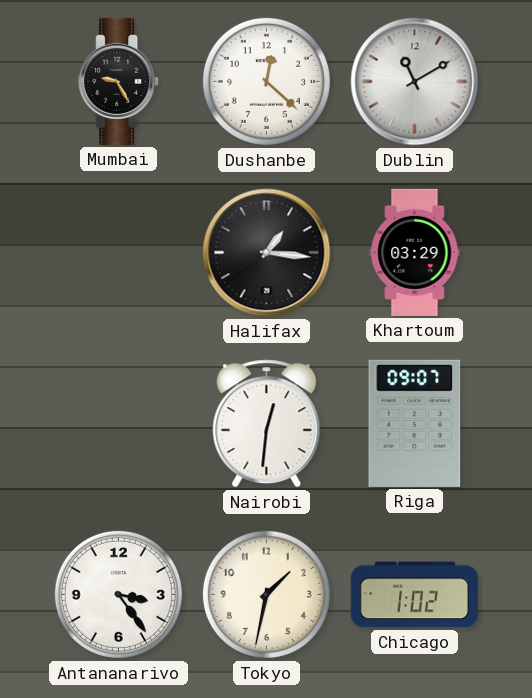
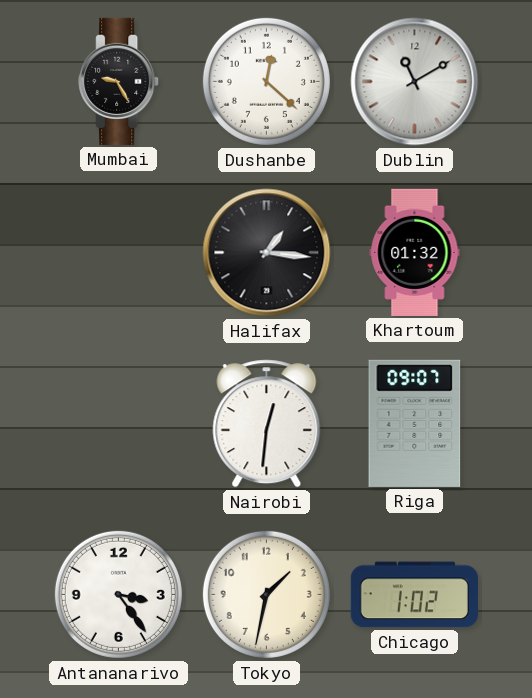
Khartoum: 03:29 -> 01:32
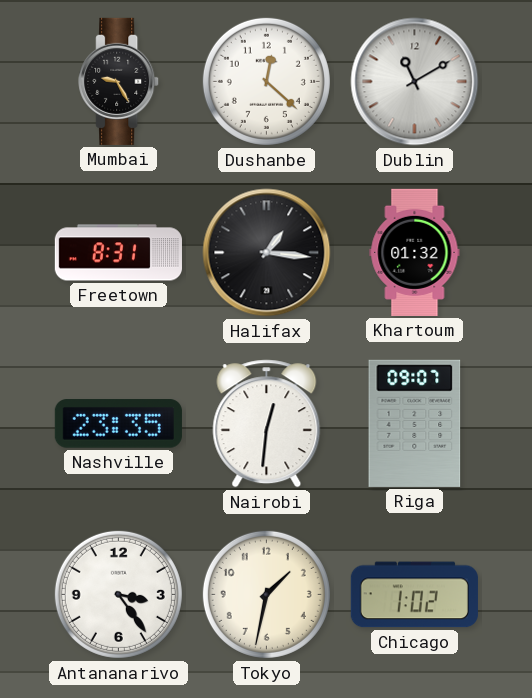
Freetown: none -> 8:31
Nashville: none -> 23:35
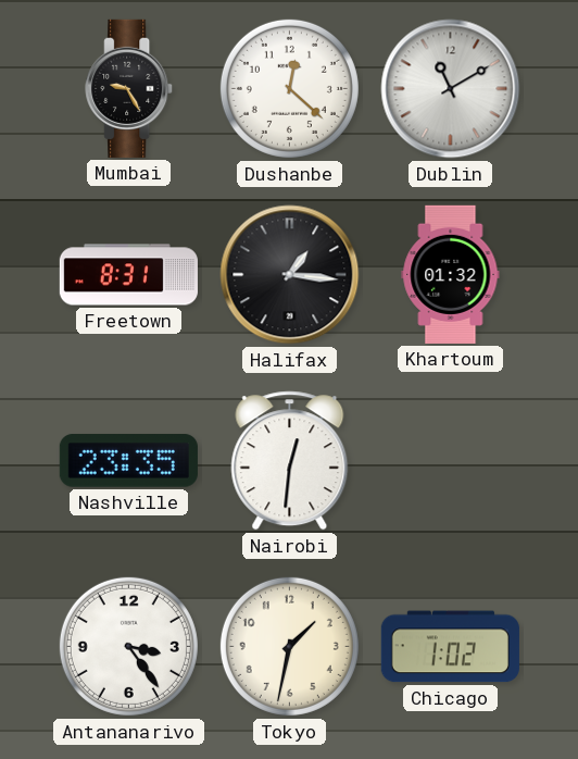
Riga: 09:07 -> none
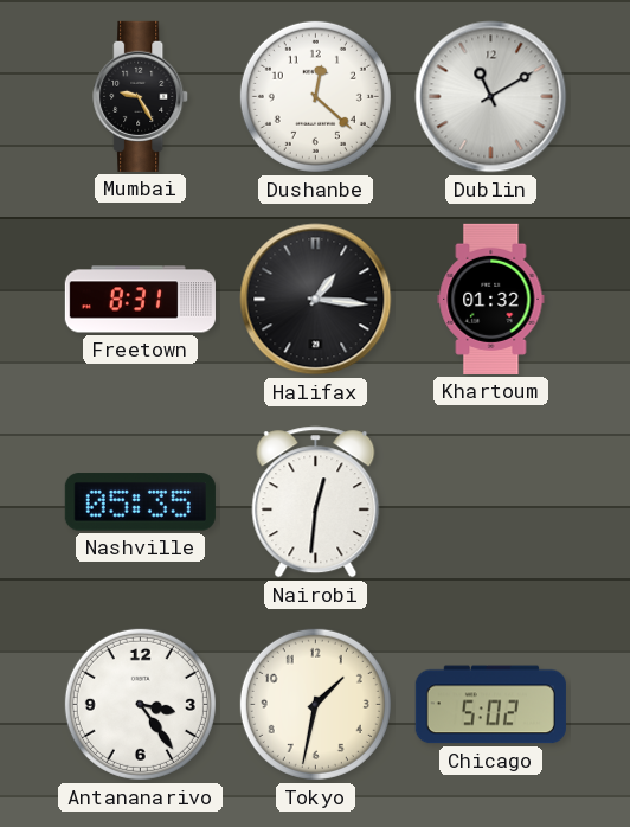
Nashville: 23:35 -> 05:35
Chicago: 1:02 -> 5:02
